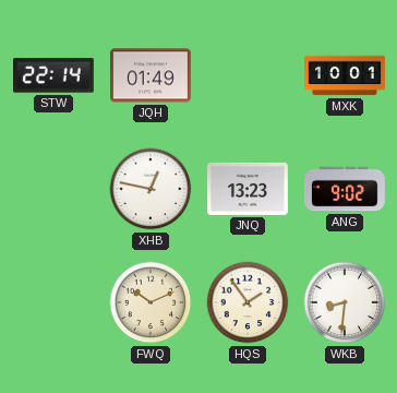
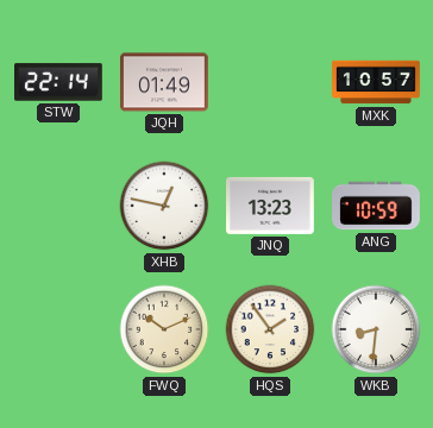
MXK: 10:01 -> 10:57
ANG: 9:02 -> 10:59
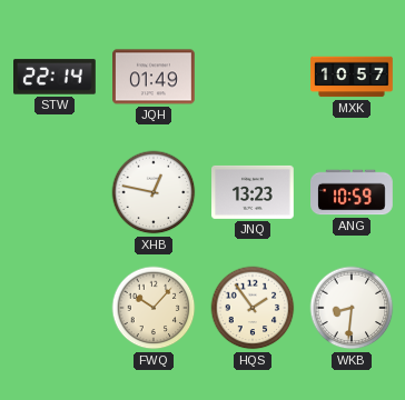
FWQ: 10:11 -> 10:07
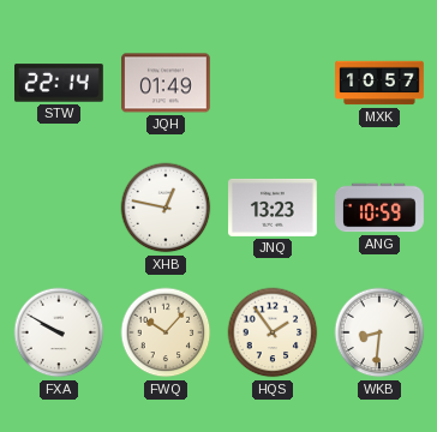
FXA: none -> 9:50
